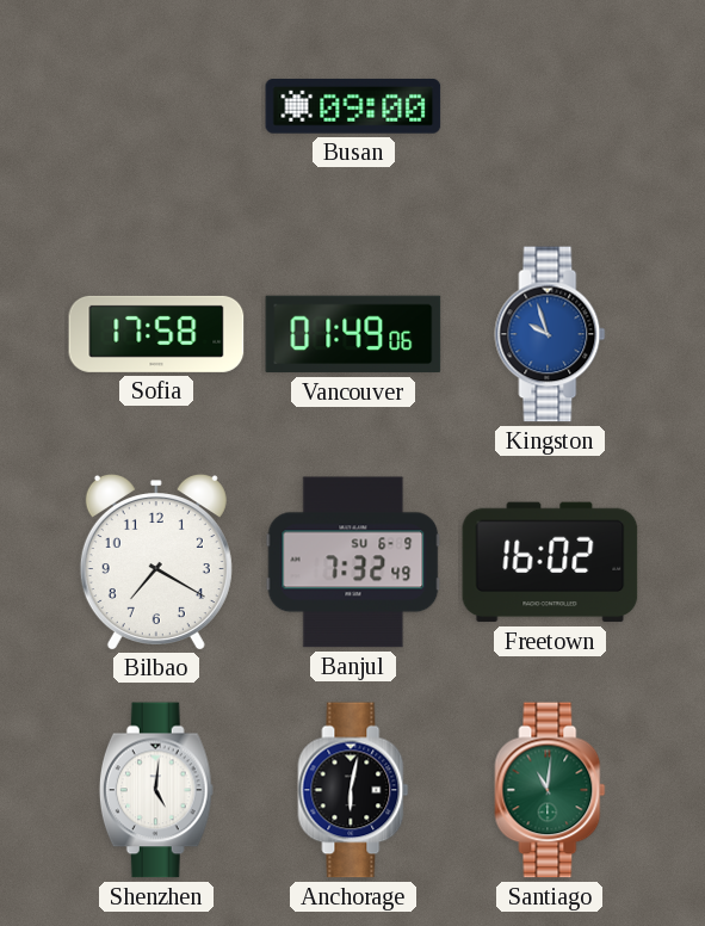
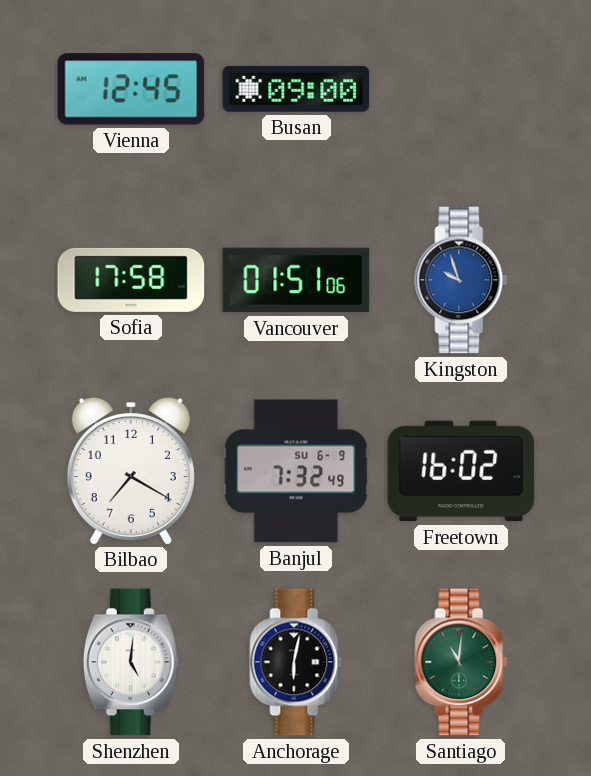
Vienna: none -> 12:45
Vancouver: 01:49 -> 01:51
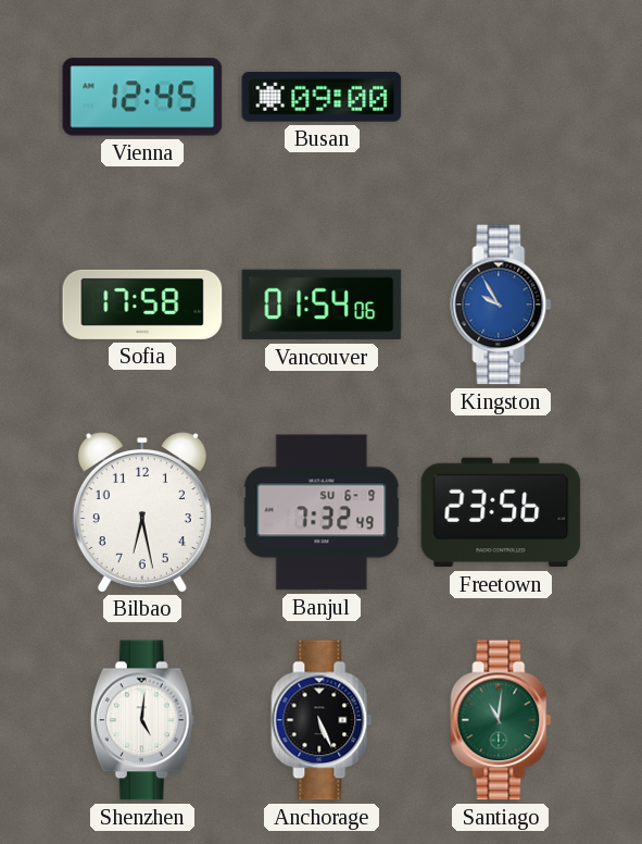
Vancouver: 01:51 -> 01:54
Kingston: 9:57 -> 9:55
Bilbao: 7:20 -> 6:28
Freetown: 16:02 -> 23:56
Anchorage: 6:02 -> 5:26
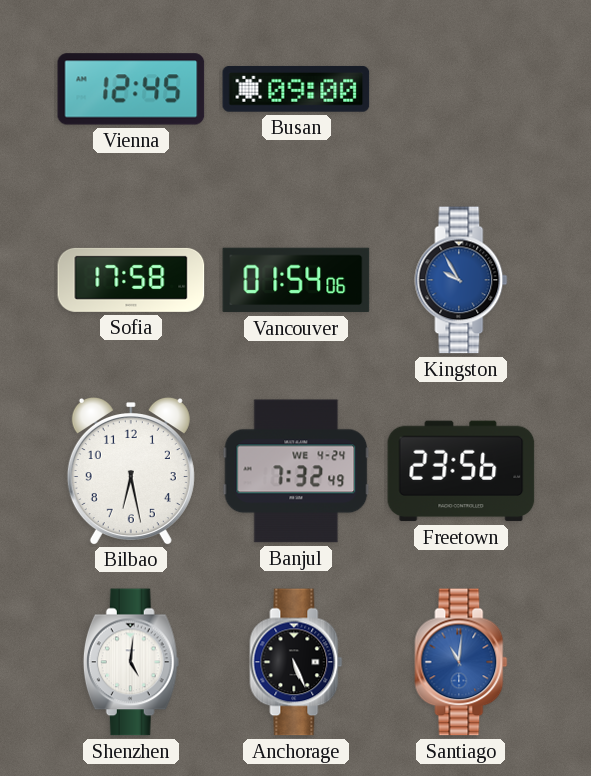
Banjul date: SU 6-9 -> WE 4-24
Santiago dial: green -> blue
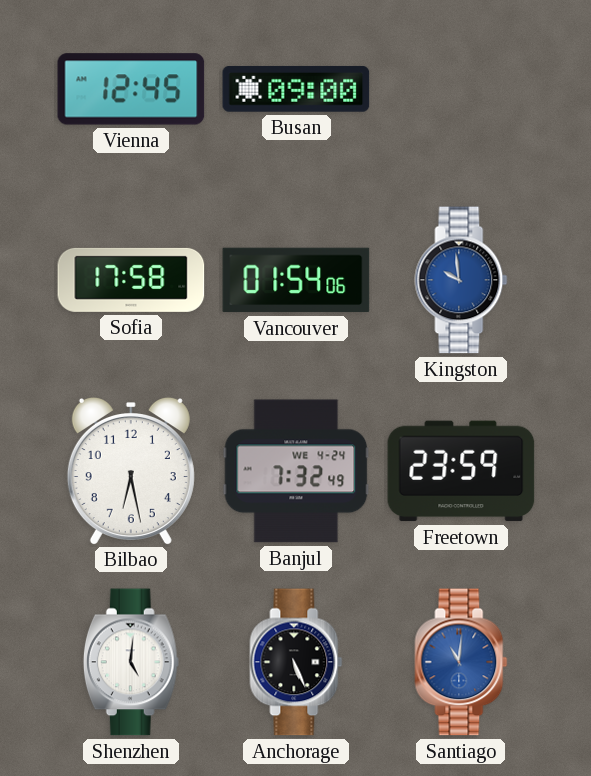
Kingston: 9:55 -> 9:59
Freetown: 23:56 -> 23:59
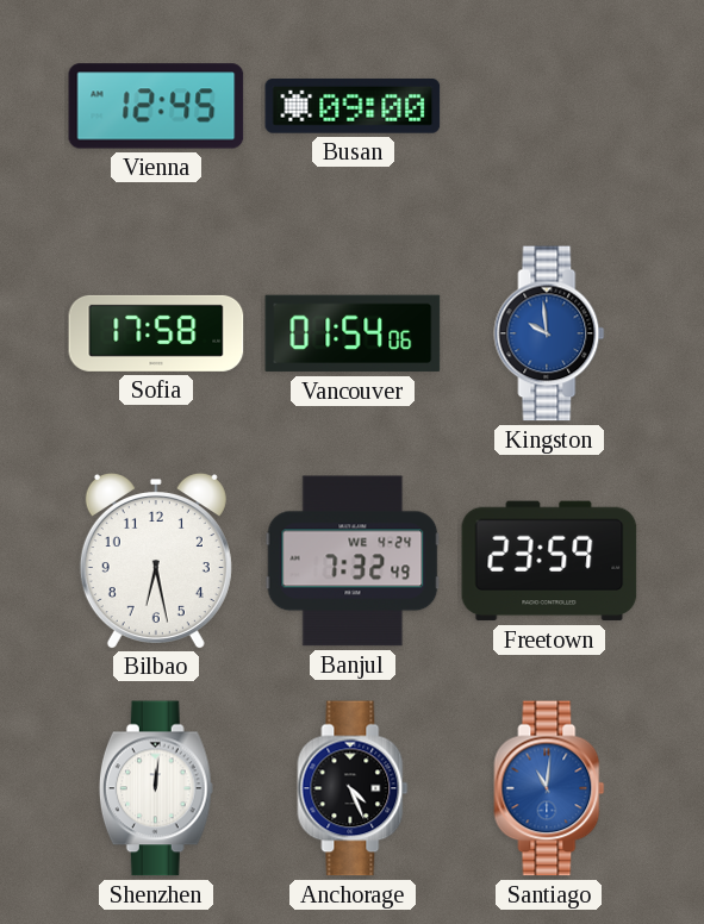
Shenzhen: 5:01 -> 12:01
Anchorage: 5:26 -> 4:26
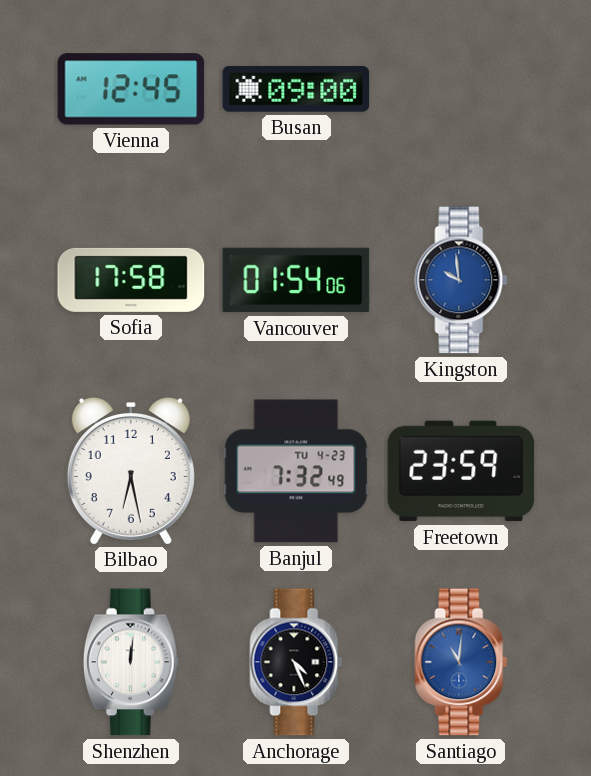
Banjul date: WE 4-24 -> TU 4-23
